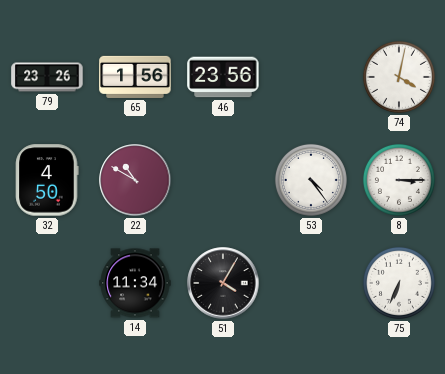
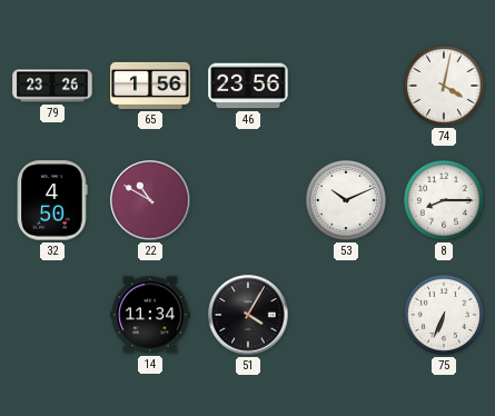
53: 4:24 -> 10:11
8: 3:15 -> 8:15
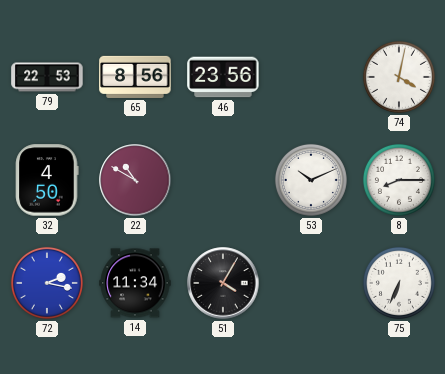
79: 23:26 -> 22:53
65: 1:56 -> 8:56
72: none -> 2:17
